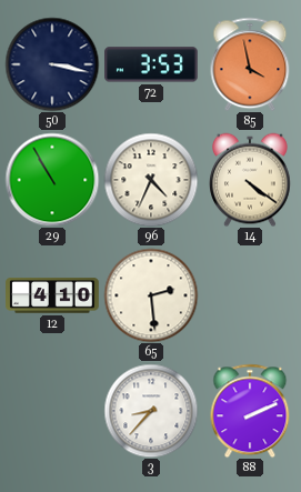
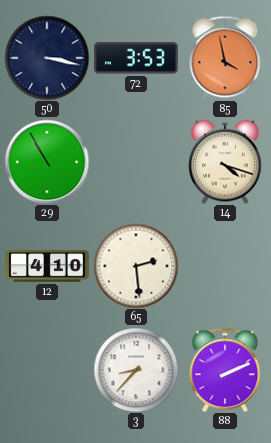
96: 4:34 -> none
14: 4:21 -> 4:18
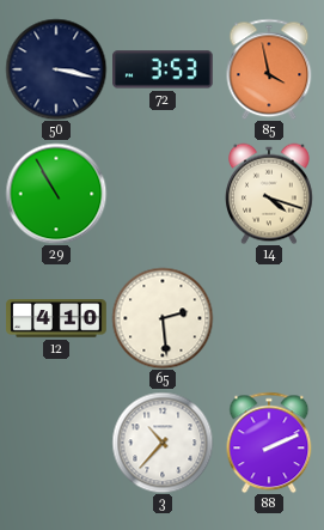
3: 8:37 -> 10:37
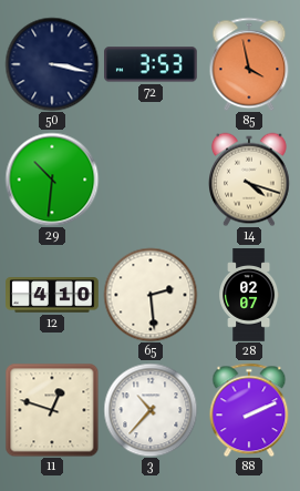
29: 10:55 -> 10:31
28: none -> 02:07
11: none -> 12:48
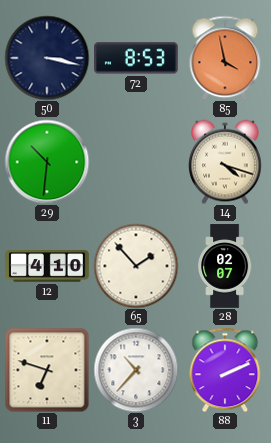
72: 3:53 -> 8:53
65: 2:29 -> 1:53
11: 12:48 -> 6:48
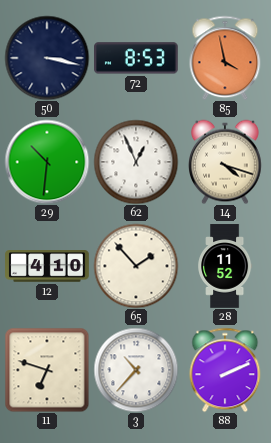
62: none -> 12:56
28: 02:07 -> 11:52
